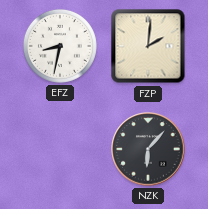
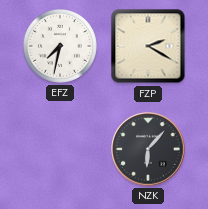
EFZ: 8:32 -> 7:32
FZP: 2:01 -> 2:20
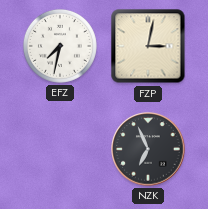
FZP: 2:20 -> 3:02
NZK: 6:07 -> 6:56
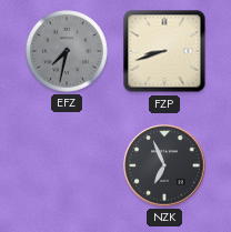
EFZ dial: white -> grey
FZP: 3:02 -> 8:42
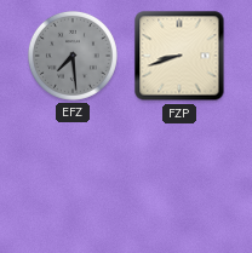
EFZ: 7:32 -> 7:29
NZK: 6:56 -> none
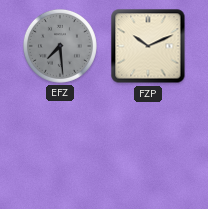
FZP: 8:42 -> 10:11
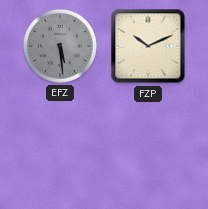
EFZ: 7:29 -> 5:29
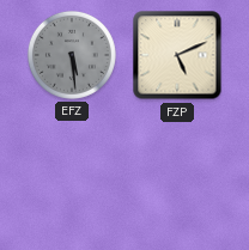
FZP: 10:11 -> 5:11
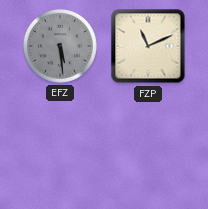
FZP: 5:11 -> 11:11
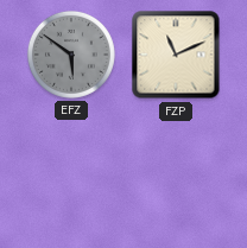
EFZ: 5:29 -> 5:51
